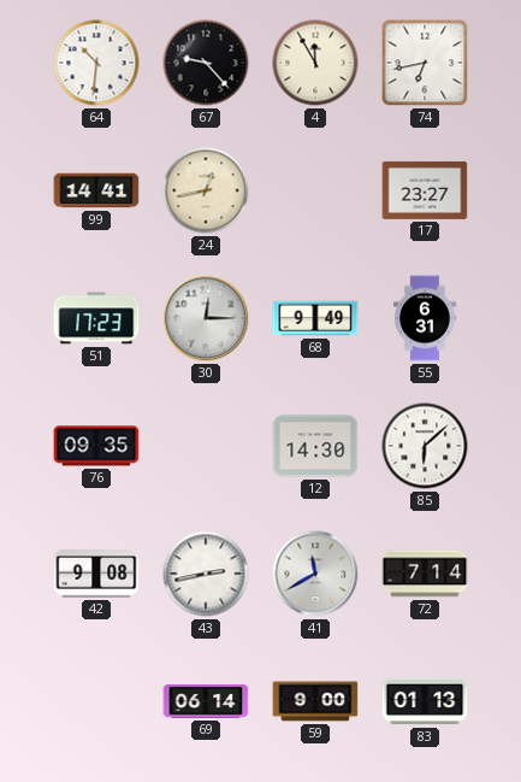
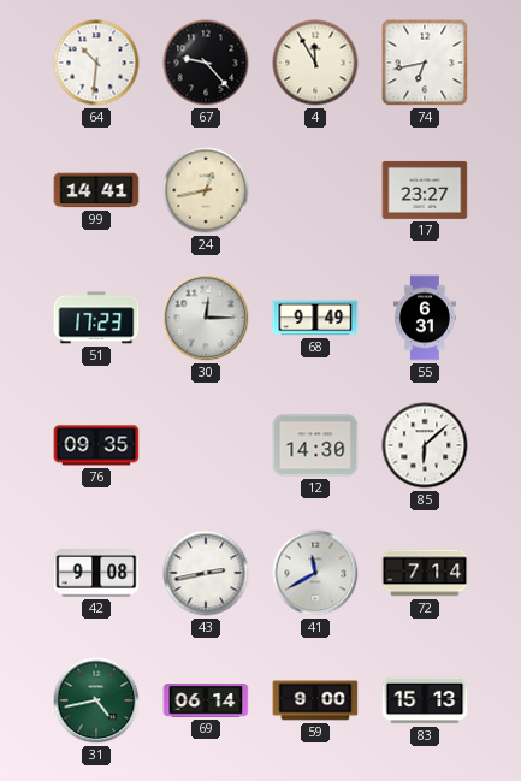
31: none -> 4:43
83: 01:13 -> 15:13
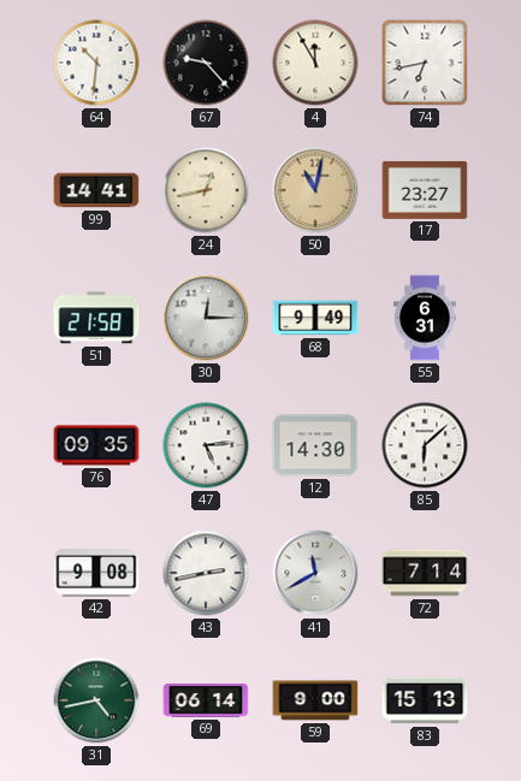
50: none -> 11:02
51: 17:23 -> 21:58
47: none -> 5:14
